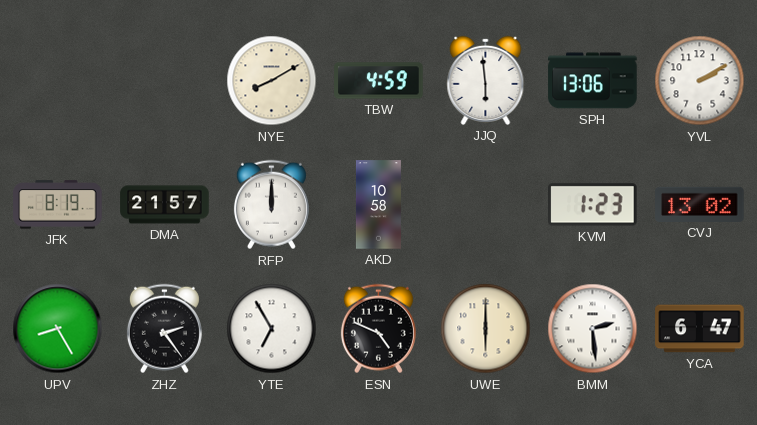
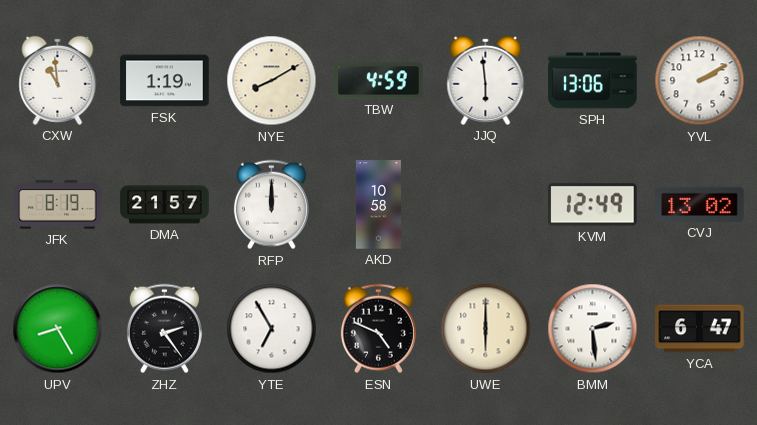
CXW: none -> 10:59
FSK: none -> 1:19
KVM: 1:23 -> 12:49
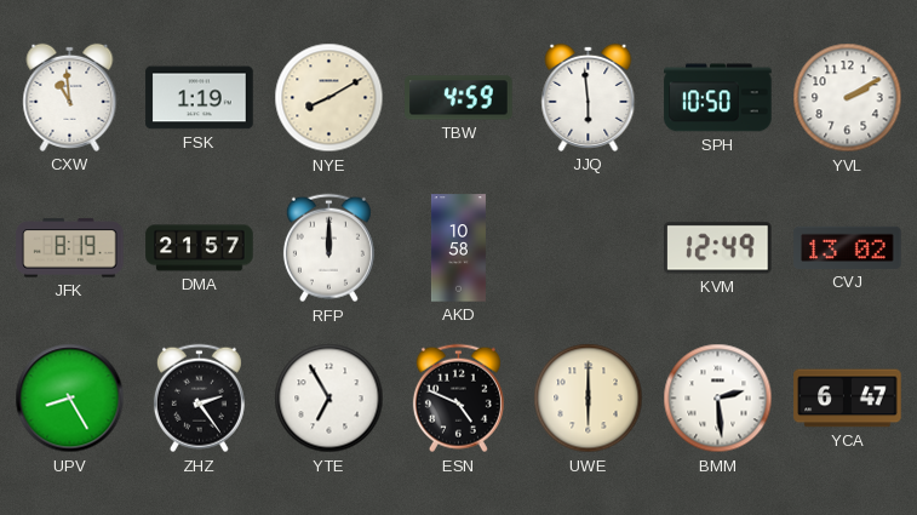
SPH: 13:06 -> 10:50
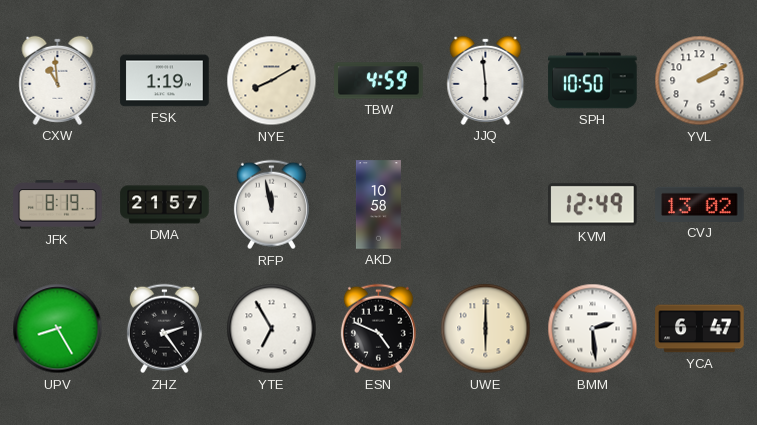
RFP: 12:00 -> 11:58
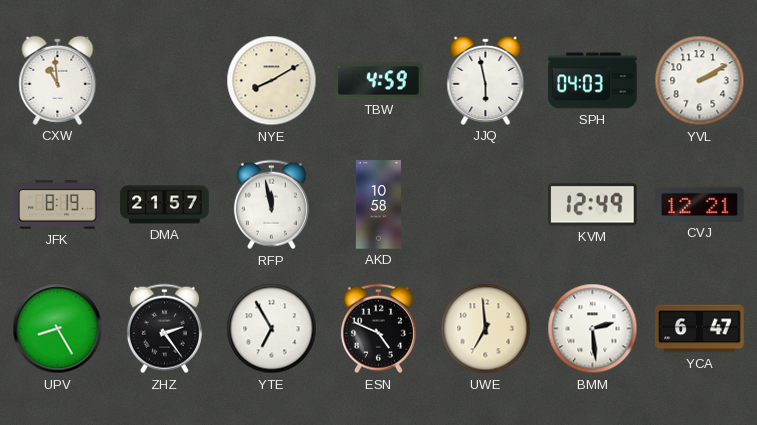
FSK: 1:19 -> none
JJQ: 5:59 -> 5:58
SPH: 10:50 -> 04:03
CVJ: 13:02 -> 12:21
UWE: 6:00 -> 6:59
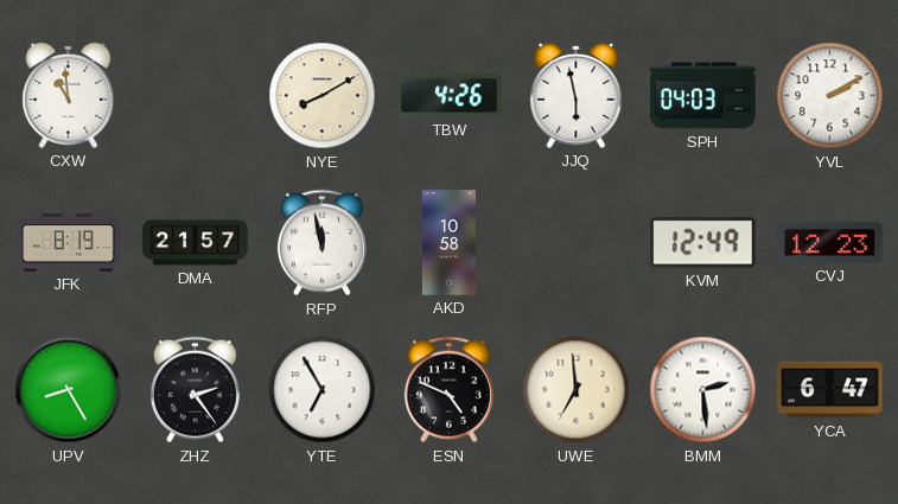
TBW: 4:59 -> 4:26
CVJ: 12:21 -> 12:23
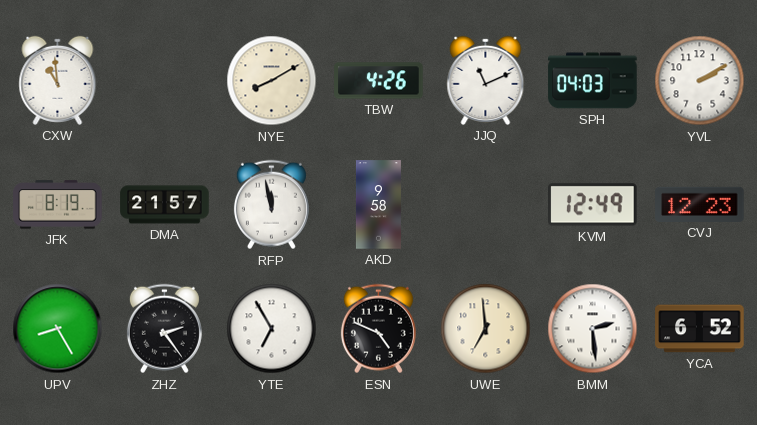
JJQ: 5:58 -> 11:11
AKD: 10:58 -> 9:58
YCA: 6:47 -> 6:52
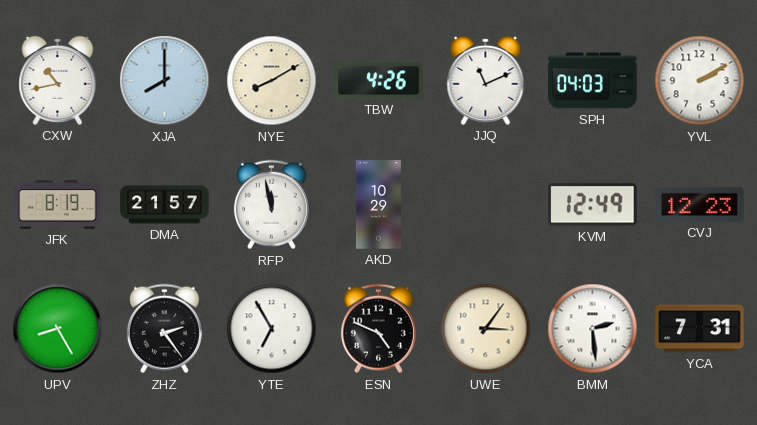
CXW: 10:59 -> 10:43
XJA: none -> 8:00
AKD: 9:58 -> 10:29
UWE: 6:59 -> 3:06
YCA: 6:52 -> 7:31
